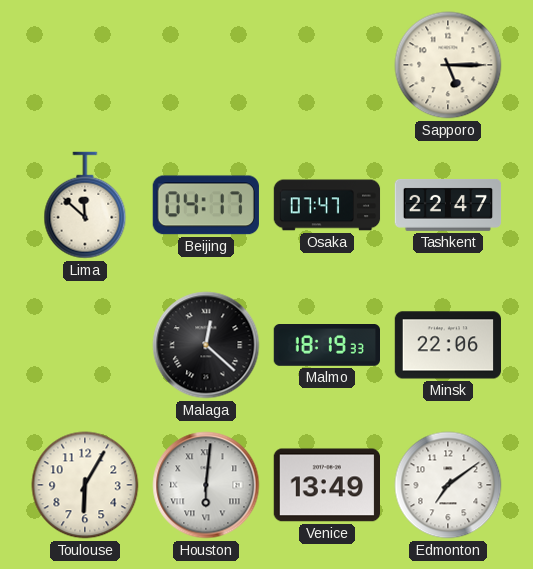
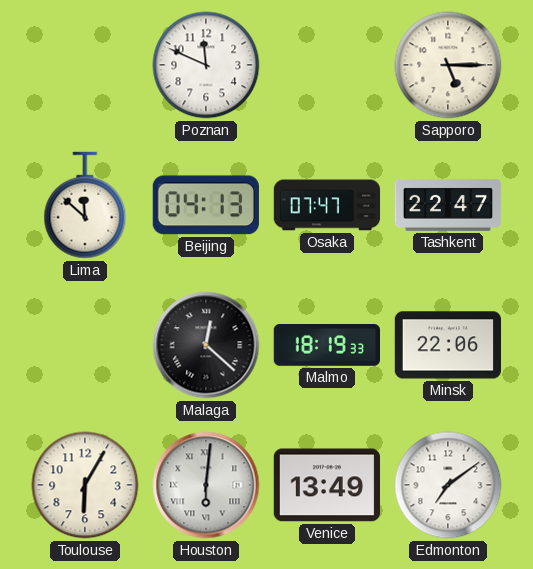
Poznan: none -> 11:49
Beijing: 04:17 -> 04:13
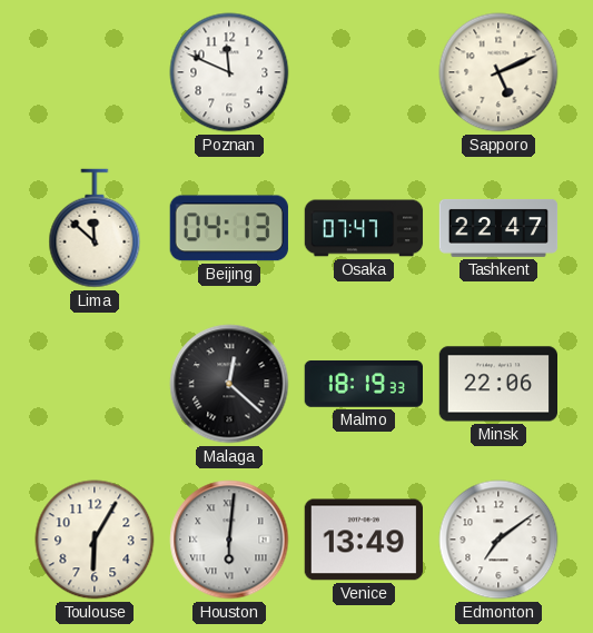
Sapporo: 5:15 -> 5:11
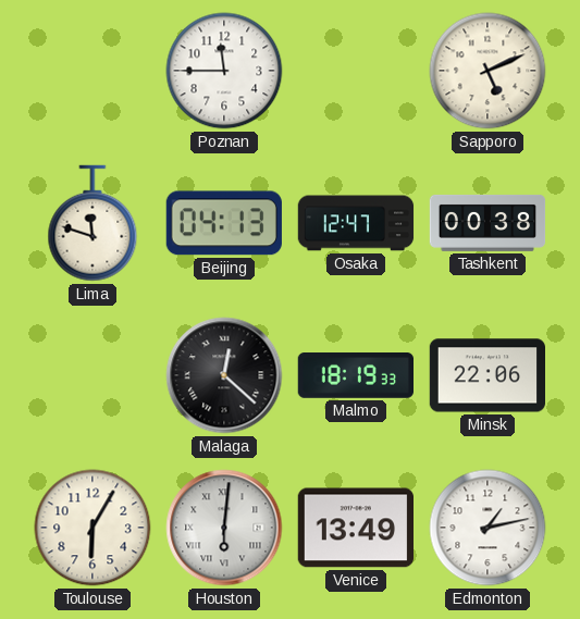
Poznan: 11:49 -> 11:45
Lima: 11:52 -> 11:48
Osaka: 07:47 -> 12:47
Tashkent: 22:47 -> 00:38
Edmonton: 7:09 -> 1:13
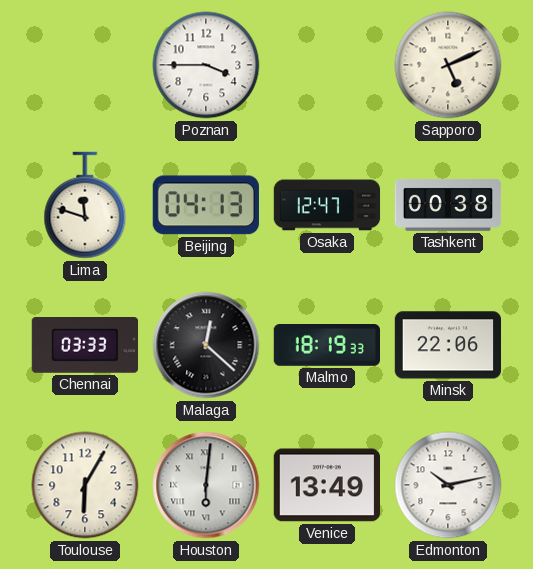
Poznan: 11:45 -> 3:45
Chennai: none -> 03:33
Edmonton: 1:13 -> 10:13
